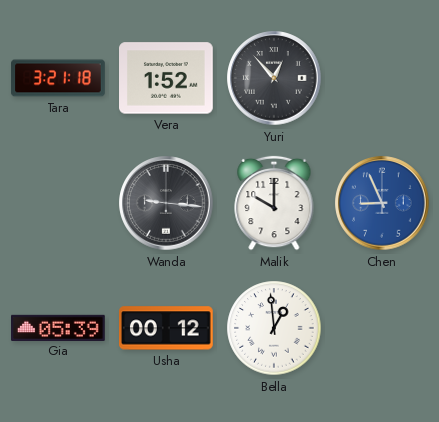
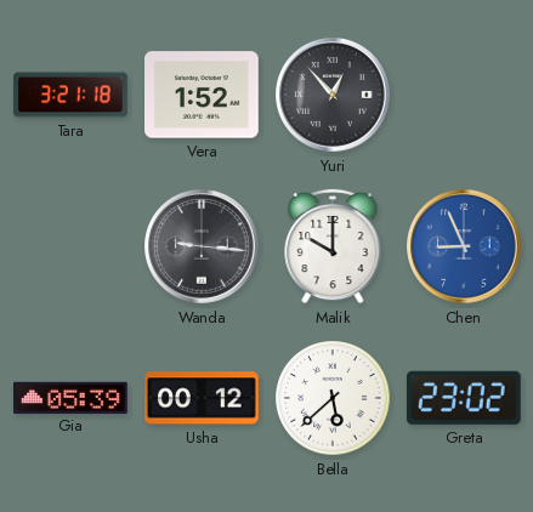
Bella: 12:59 -> 5:38
Greta: none -> 23:02
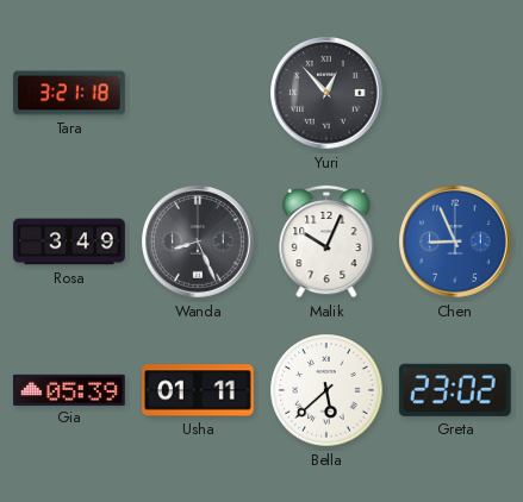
Vera: 1:52 -> none
Rosa: none -> 3:49
Wanda: 9:16 -> 8:26
Malik: 10:00 -> 10:04
Usha: 00:12 -> 01:11
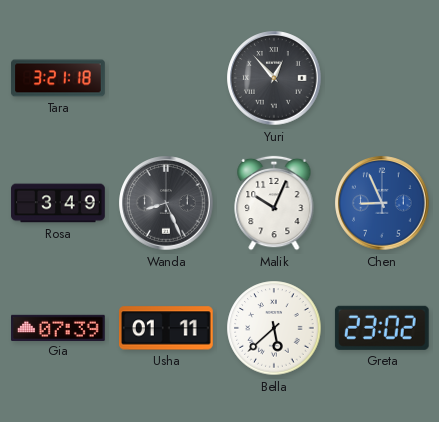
Gia: 05:39 -> 07:39
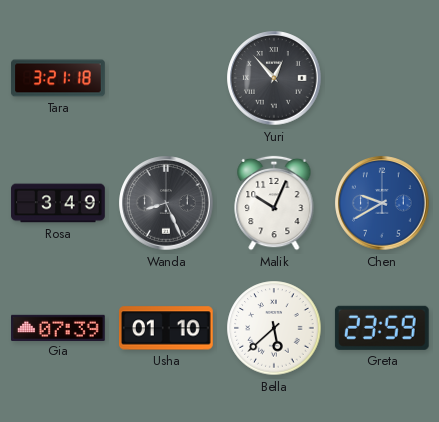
Chen: 8:56 -> 9:40
Usha: 01:11 -> 01:10
Greta: 23:02 -> 23:59
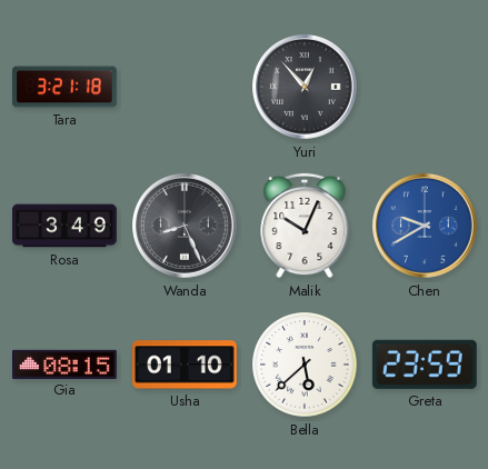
Gia: 07:39 -> 08:15
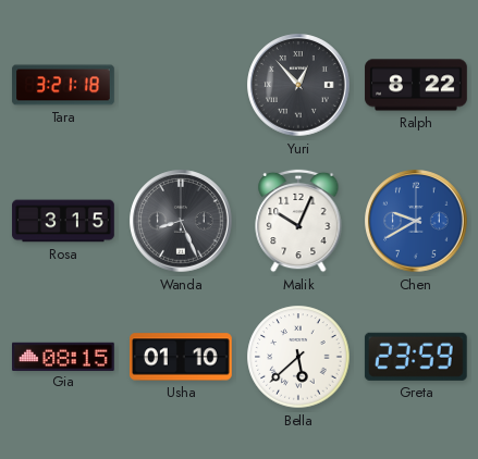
Ralph: none -> 8:22
Rosa: 3:49 -> 3:15
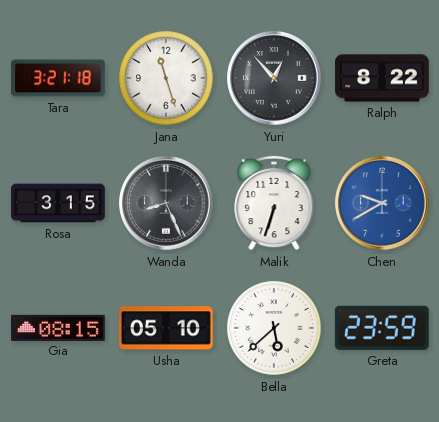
Jana: none -> 11:27
Malik: 10:04 -> 6:33
Usha: 01:10 -> 05:10
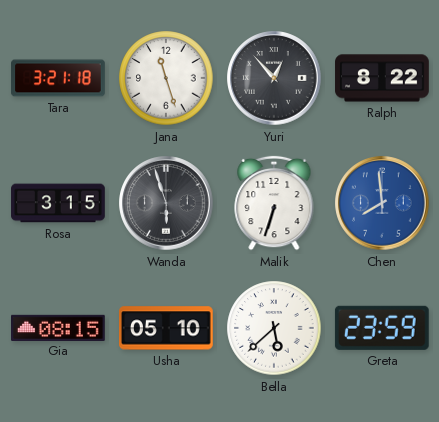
Wanda: 8:26 -> 5:57
Chen: 9:40 -> 7:59
